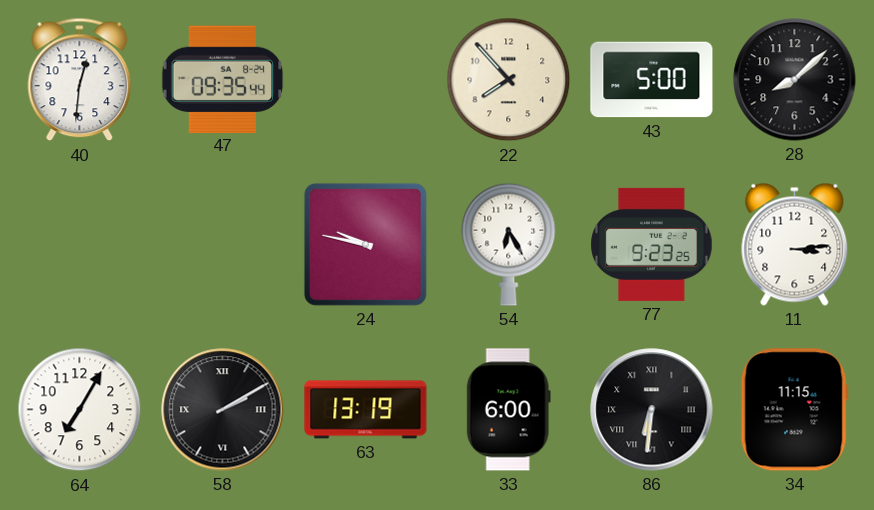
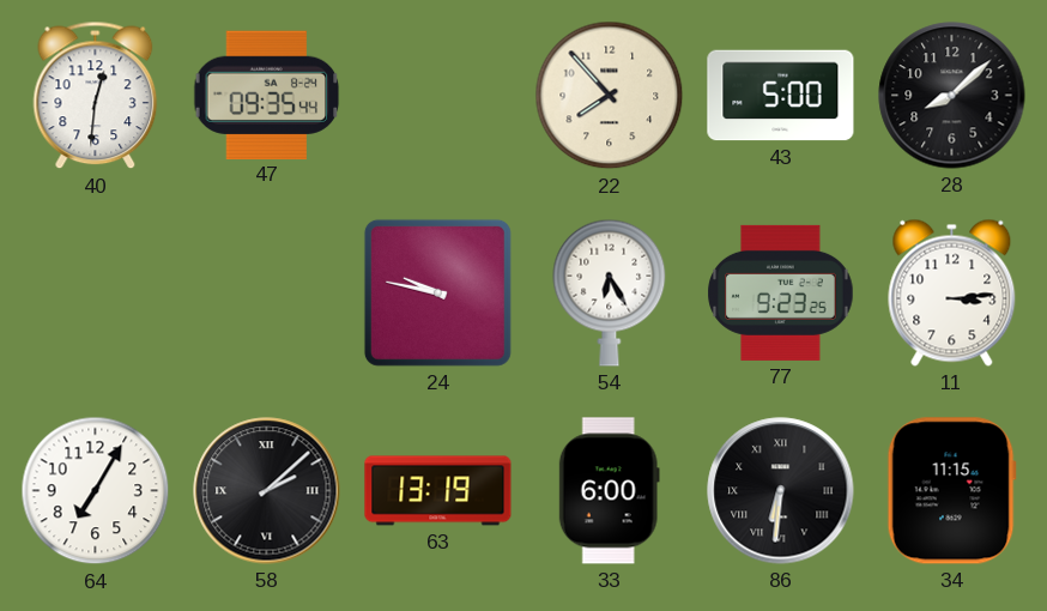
58: 2:10 -> 2:08
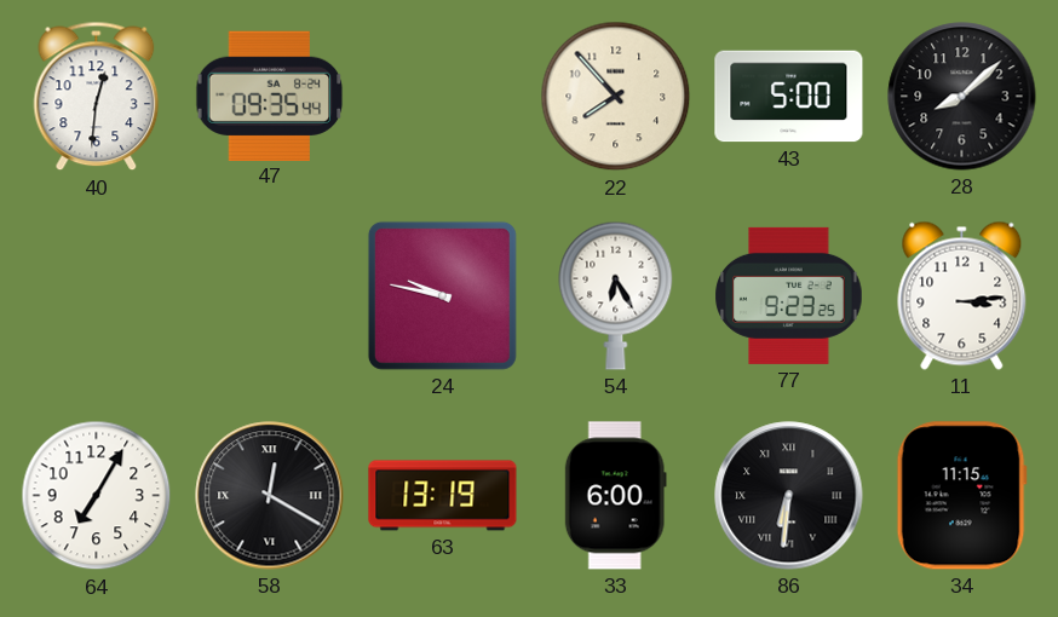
58: 2:08 -> 12:20
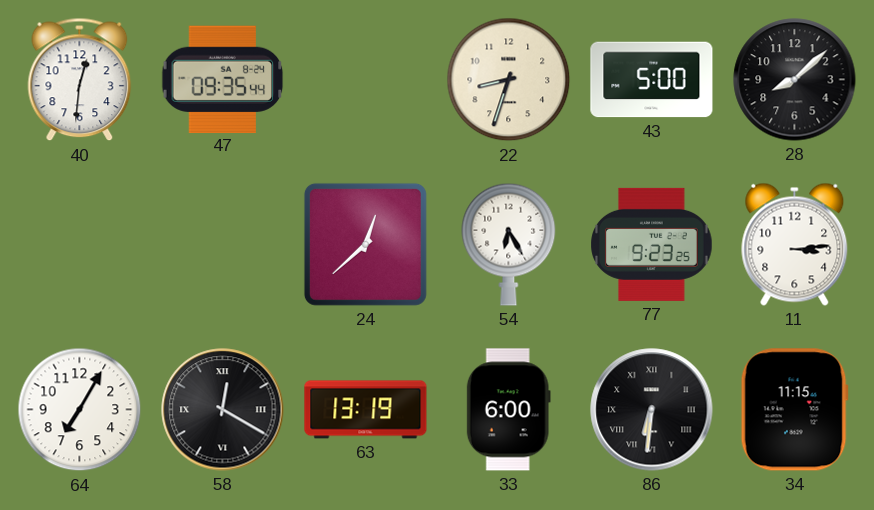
22: 7:53 -> 8:33
24: 9:47 -> 12:38
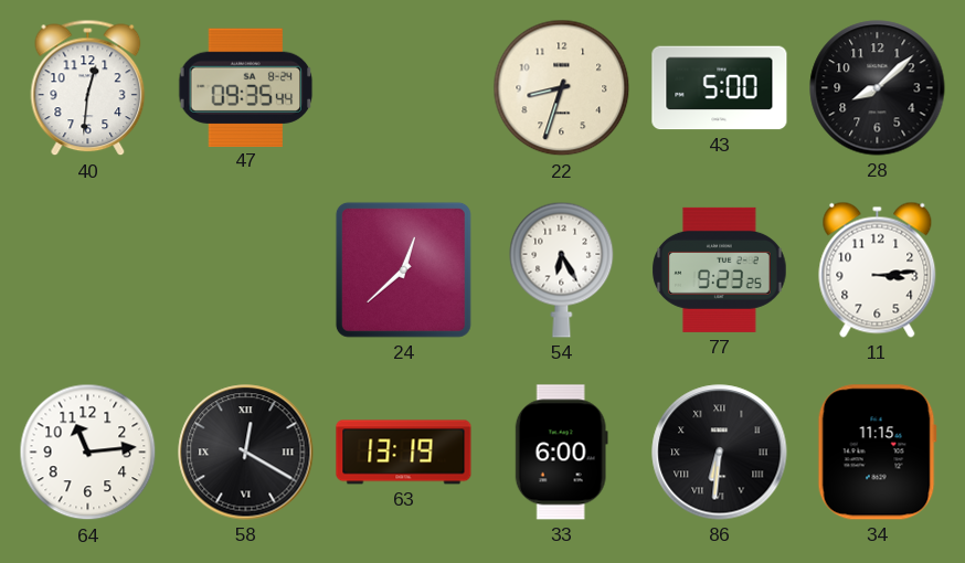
64: 7:05 -> 11:14
